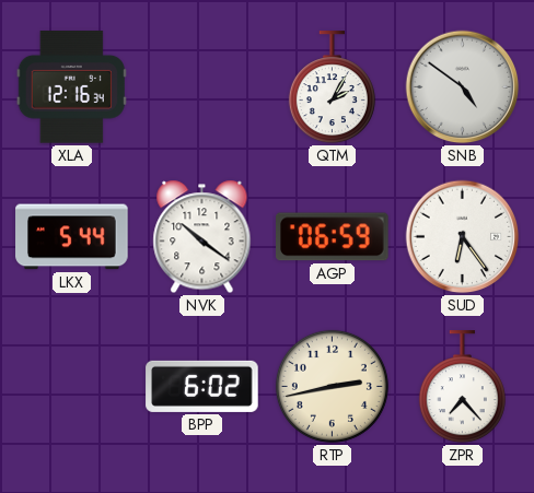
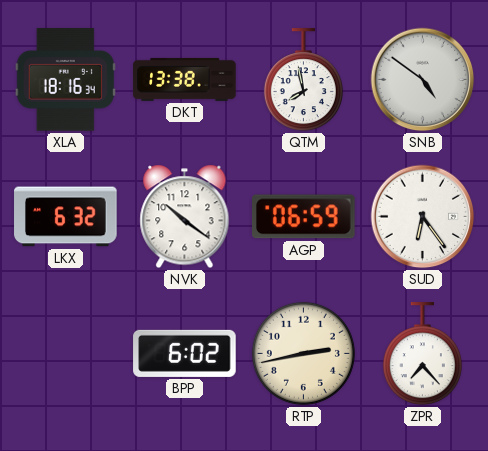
XLA: 12:16 -> 18:16
DKT: none -> 13:38
QTM: 2:05 -> 7:58
LKX: 5:44 -> 6:32
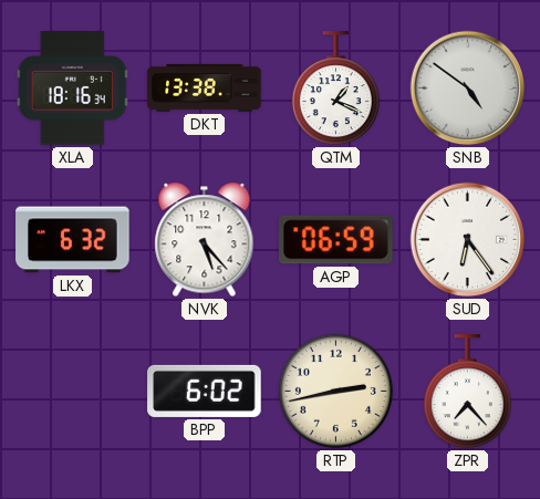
QTM: 7:58 -> 1:19
NVK: 10:21 -> 5:23
